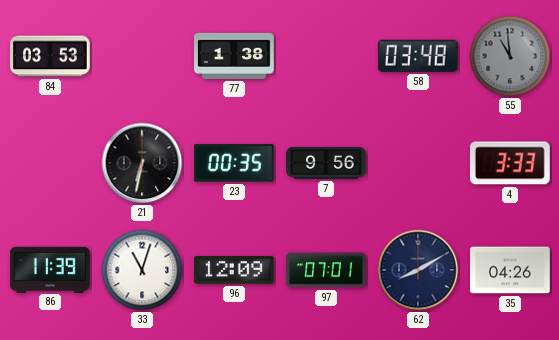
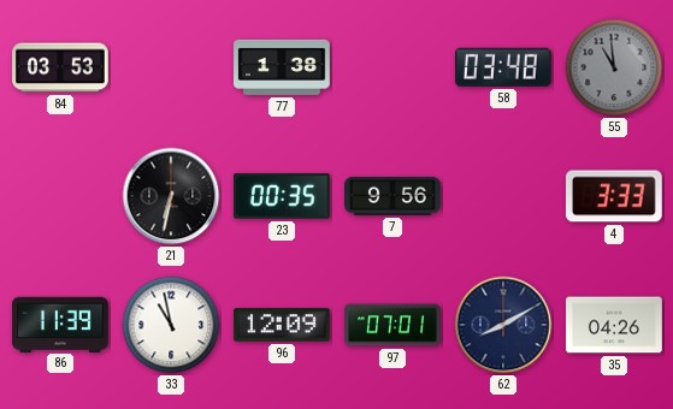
33: 11:03 -> 10:58
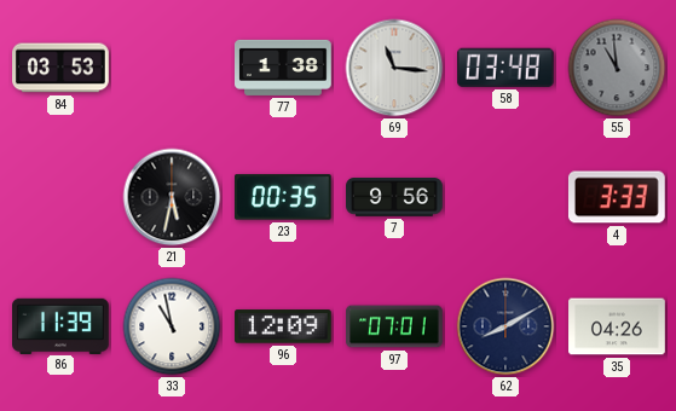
69: none -> 11:16
21: 6:32 -> 5:32
